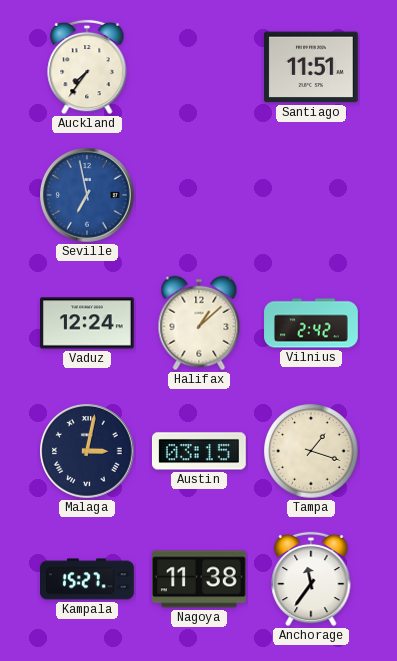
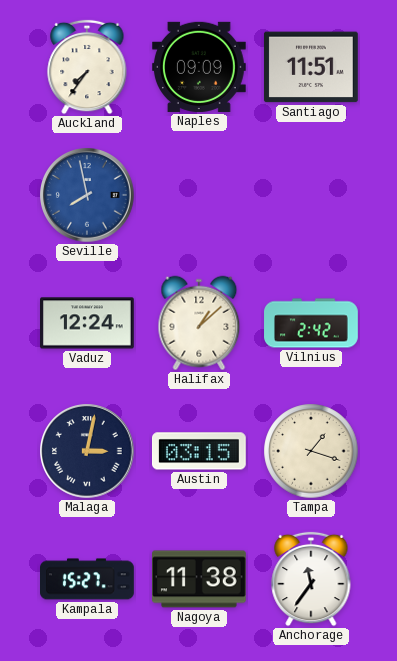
Naples: none -> 09:09
Seville: 6:58 -> 7:58
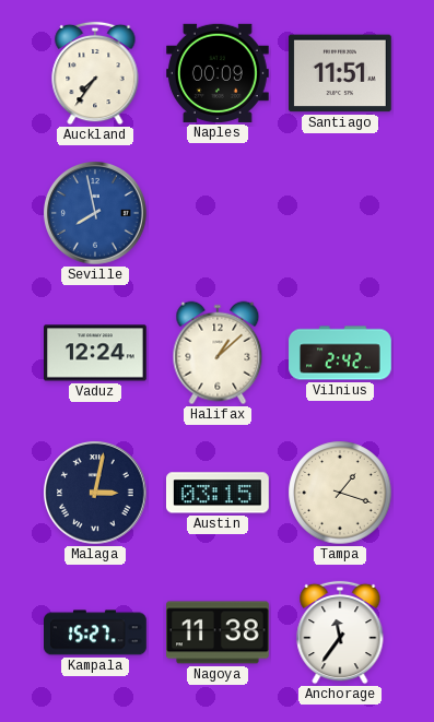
Naples: 09:09 -> 00:09
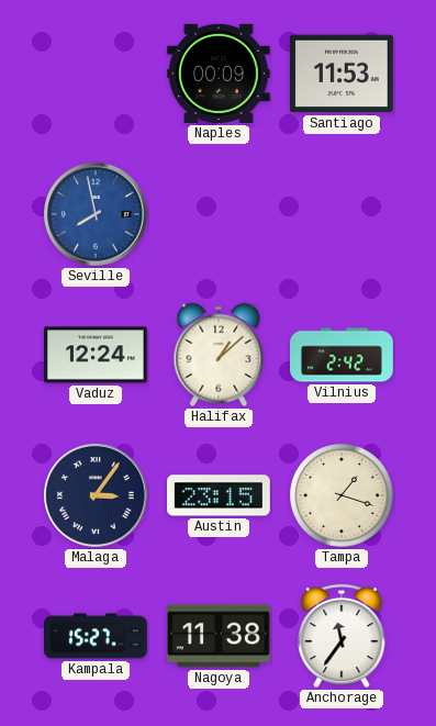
Auckland: 7:36 -> none
Santiago: 11:51 -> 11:53
Malaga: 3:02 -> 3:06
Austin: 03:15 -> 23:15
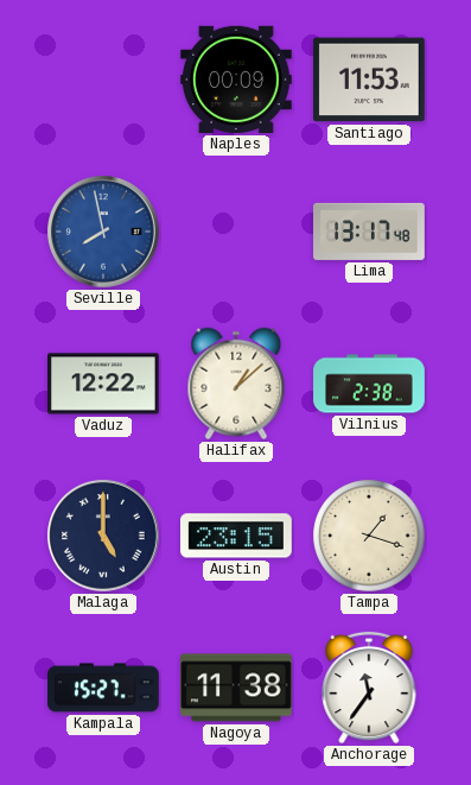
Lima: none -> 13:17
Vaduz: 12:24 -> 12:22
Vilnius: 2:42 -> 2:38
Malaga: 3:06 -> 5:00
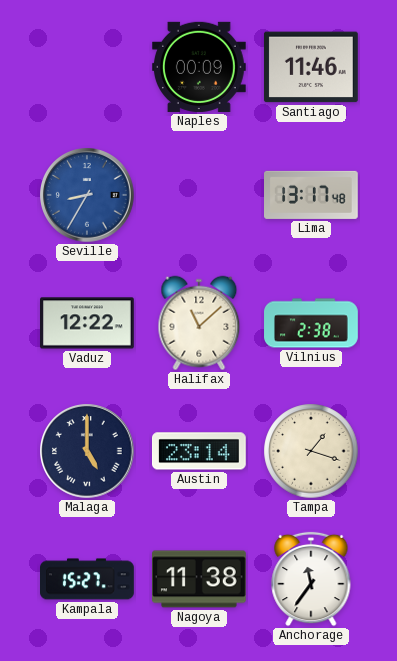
Santiago: 11:53 -> 11:46
Seville: 7:58 -> 8:35
Halifax: 1:08 -> 11:08
Austin: 23:15 -> 23:14
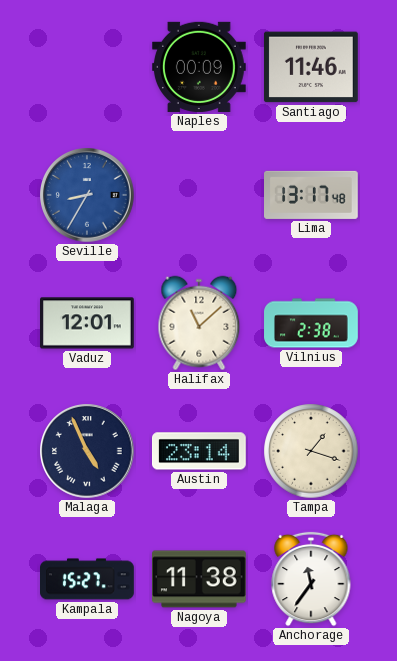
Vaduz: 12:22 -> 12:01
Malaga: 5:00 -> 4:56
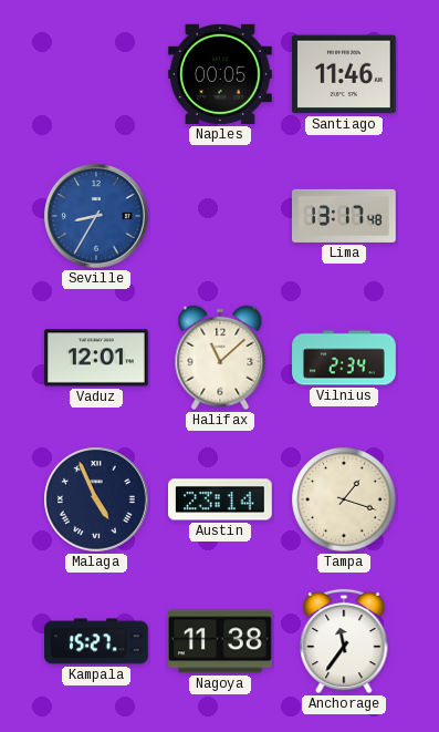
Naples: 00:09 -> 00:05
Vilnius: 2:38 -> 2:34
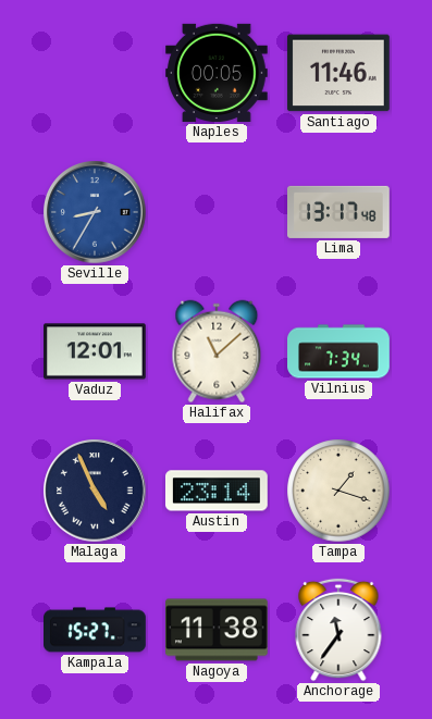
Vilnius: 2:34 -> 7:34
